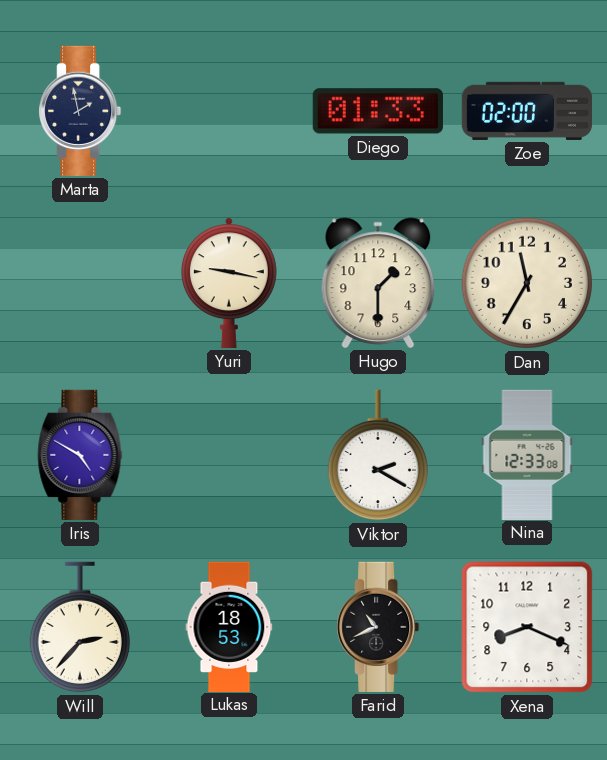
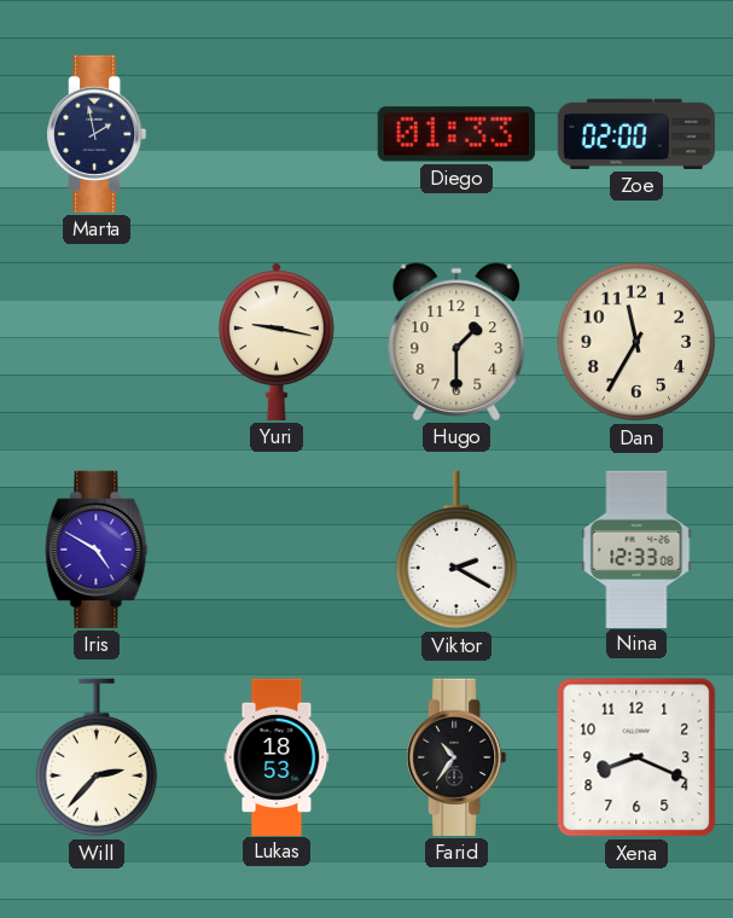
Farid: 10:41 -> 10:36
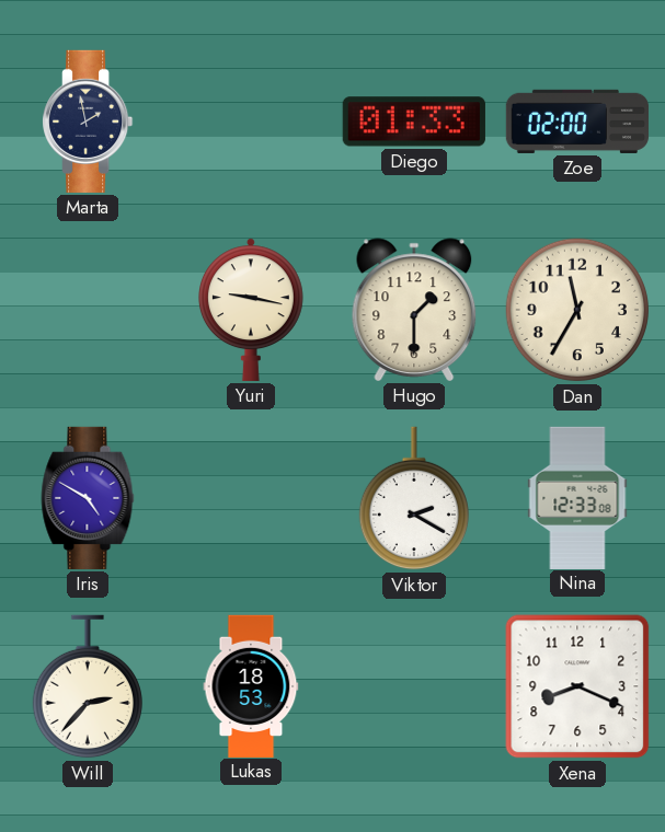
Farid: 10:36 -> none
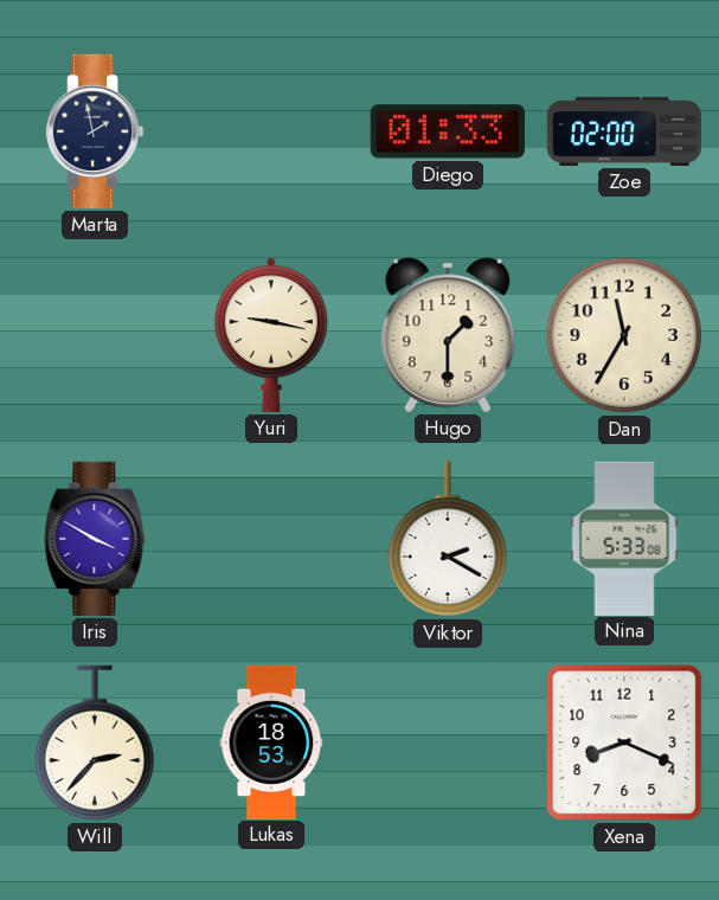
Iris: 4:50 -> 3:50
Nina: 12:33 -> 5:33
